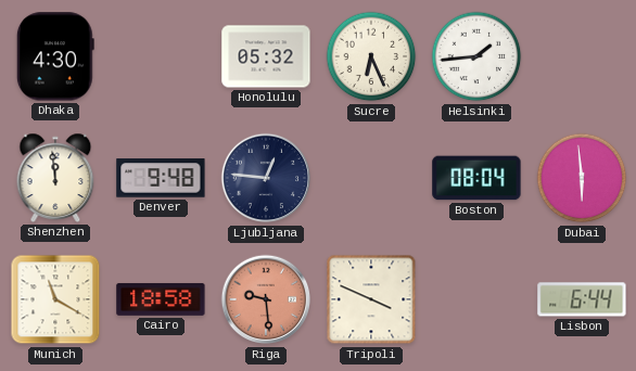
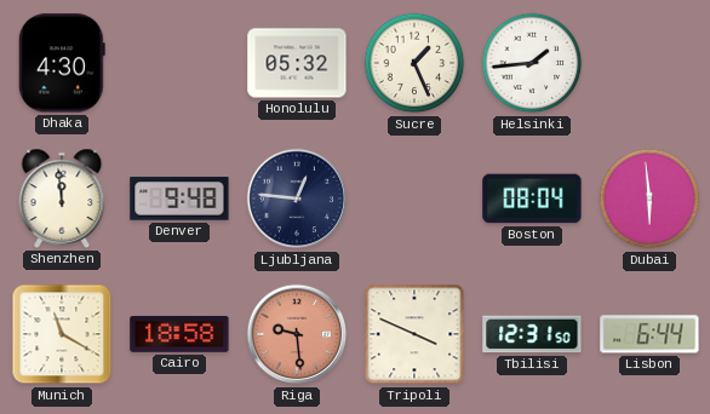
Sucre: 6:26 -> 1:26
Tbilisi: none -> 12:31
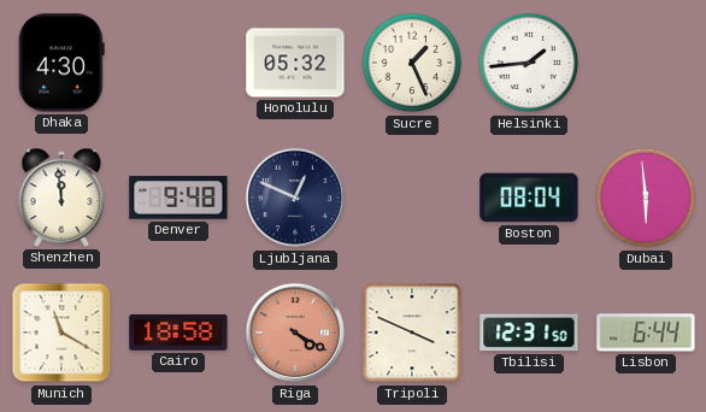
Ljubljana: 12:46 -> 12:49
Riga: 9:29 -> 4:20
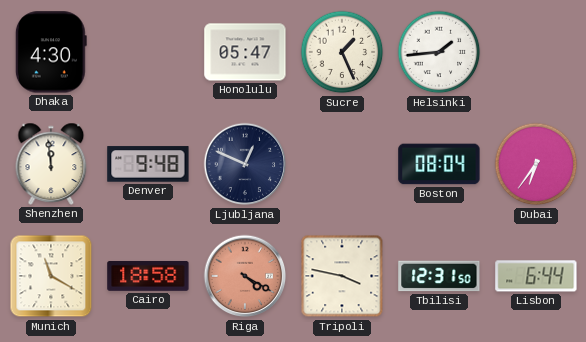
Honolulu: 05:32 -> 05:47
Dubai: 5:59 -> 6:36
Tripoli: 3:49 -> 3:47
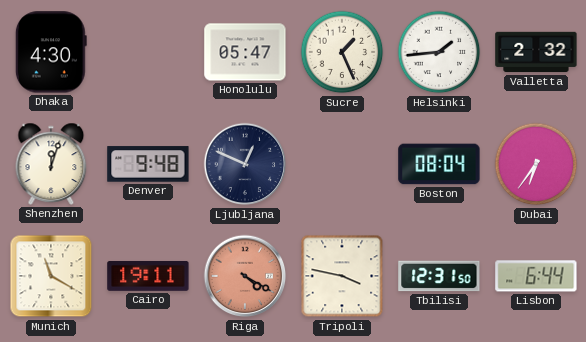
Valletta: none -> 2:32
Shenzhen: 11:59 -> 12:03
Cairo: 18:58 -> 19:11
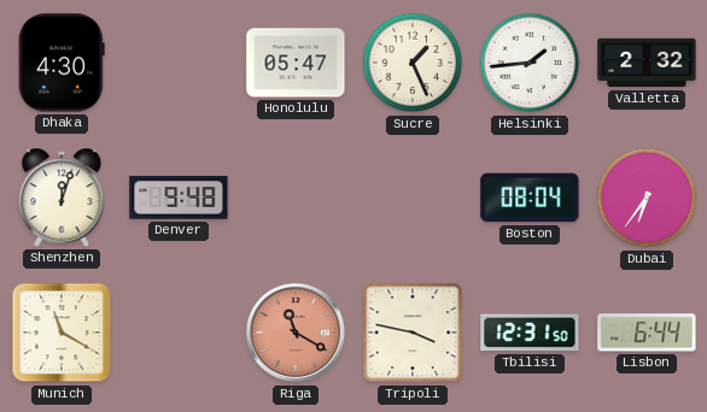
Ljubljana: 12:49 -> none
Cairo: 19:11 -> none
Riga: 4:20 -> 11:20
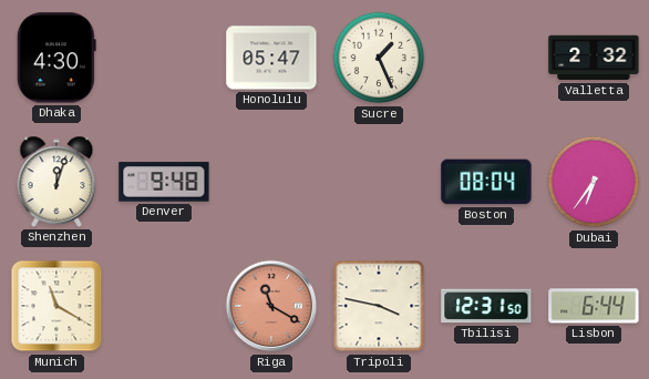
Helsinki: 1:44 -> none
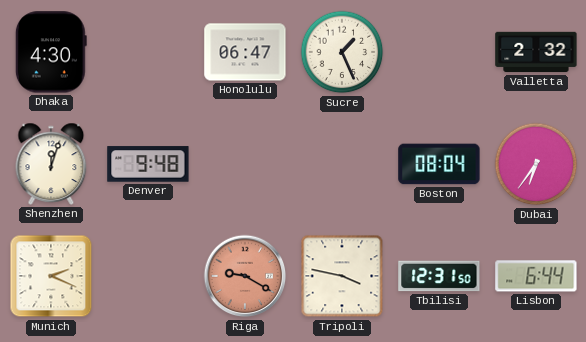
Honolulu: 05:47 -> 06:47
Munich: 11:20 -> 2:19
Riga: 11:20 -> 9:20
